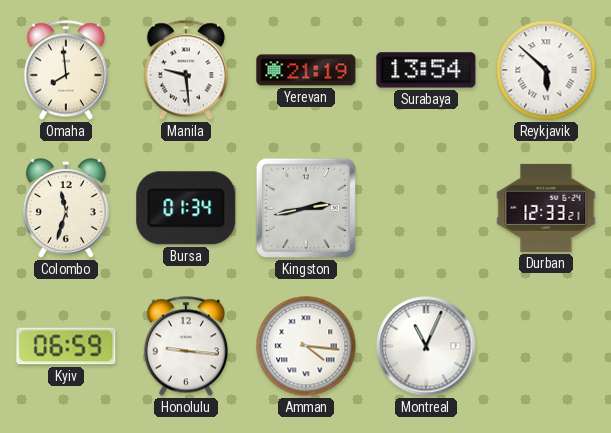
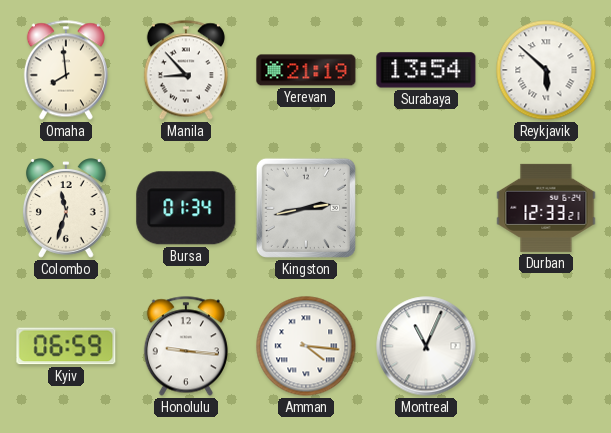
Manila: 9:29 -> 8:53
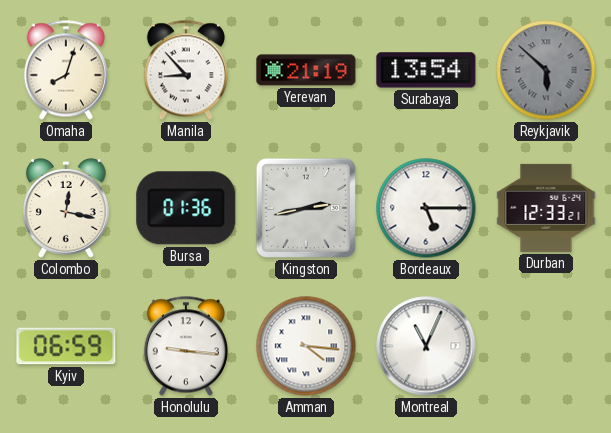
Omaha: 7:59 -> 8:03
Reykjavik dial: white -> grey
Colombo: 11:33 -> 12:17
Bursa: 01:34 -> 01:36
Bordeaux: none -> 5:15
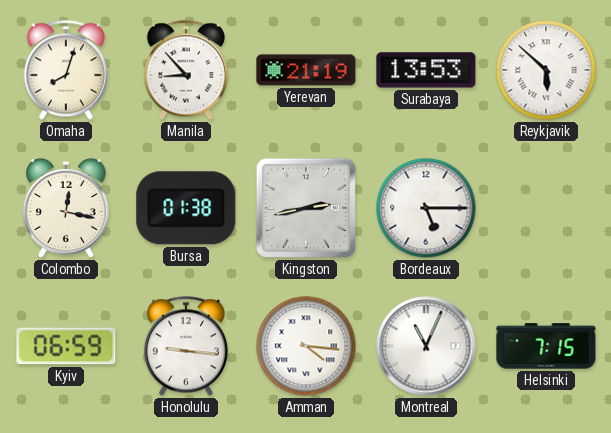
Surabaya: 13:54 -> 13:53
Reykjavik dial: grey -> white
Bursa: 01:36 -> 01:38
Durban: 12:33 -> none
Helsinki: none -> 7:15
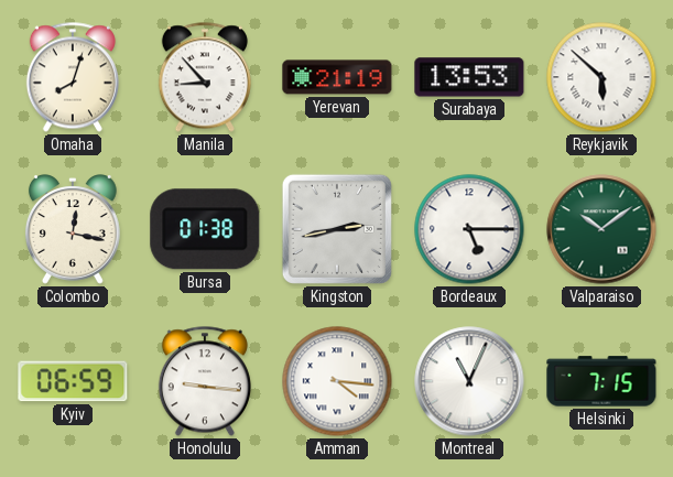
Valparaiso: none -> 10:09
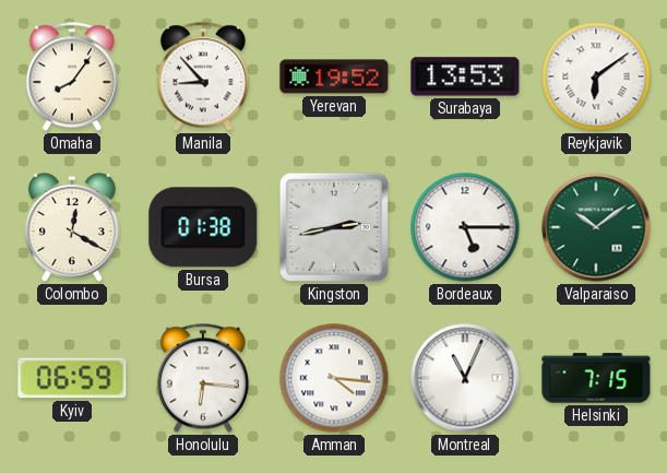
Omaha: 8:03 -> 8:06
Yerevan: 21:19 -> 19:52
Reykjavik: 5:52 -> 6:09
Colombo: 12:17 -> 12:20
Honolulu: 9:16 -> 6:16
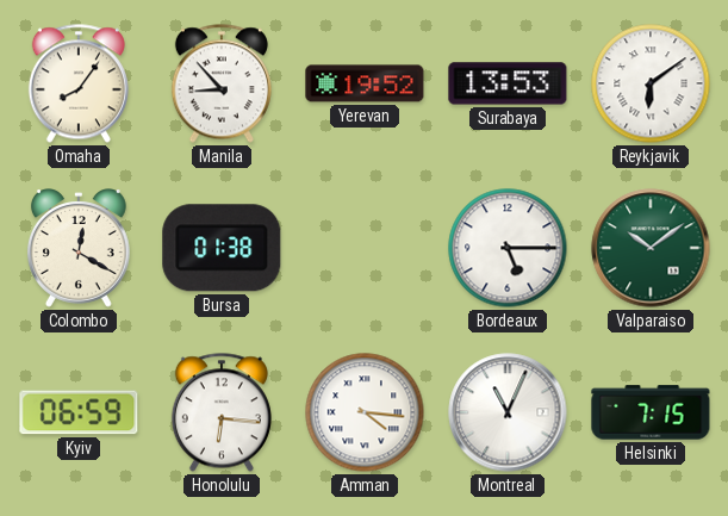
Kingston: 2:43 -> none
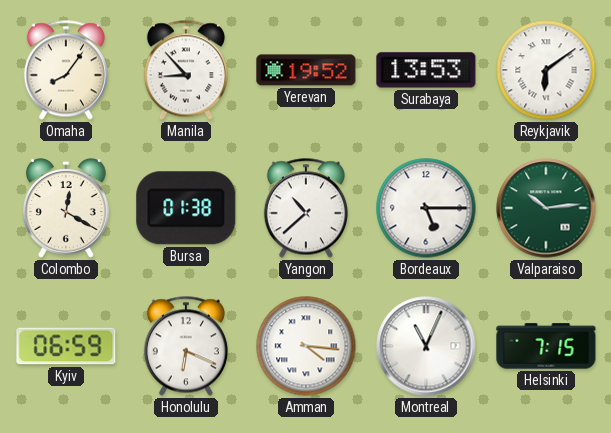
Yangon: none -> 10:38
Valparaiso: 10:09 -> 10:14
Honolulu: 6:16 -> 6:19
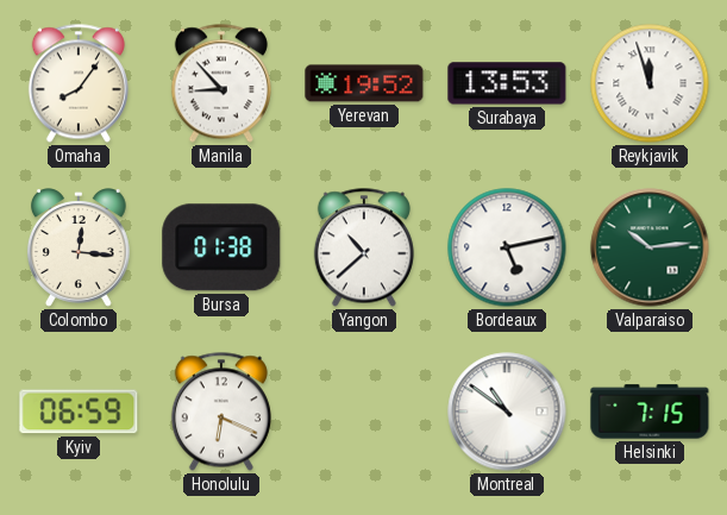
Reykjavik: 6:09 -> 11:57
Colombo: 12:20 -> 12:16
Bordeaux: 5:15 -> 5:13
Amman: 4:16 -> none
Montreal: 11:04 -> 10:51
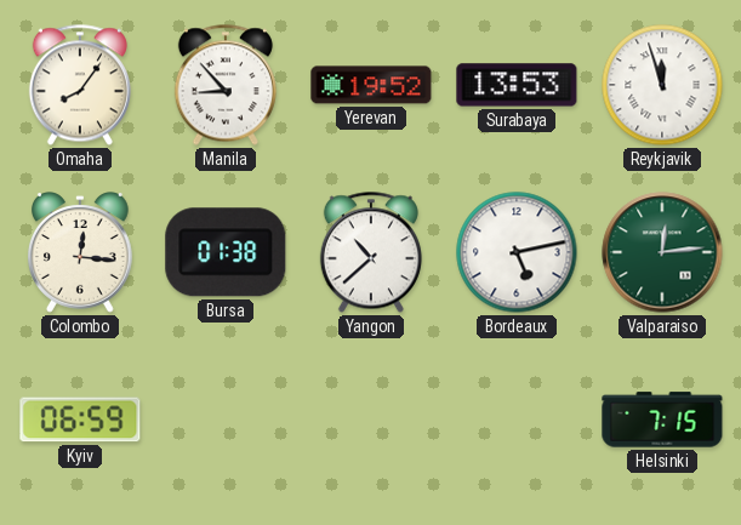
Valparaiso: 10:14 -> 12:14
Honolulu: 6:19 -> none
Montreal: 10:51 -> none
